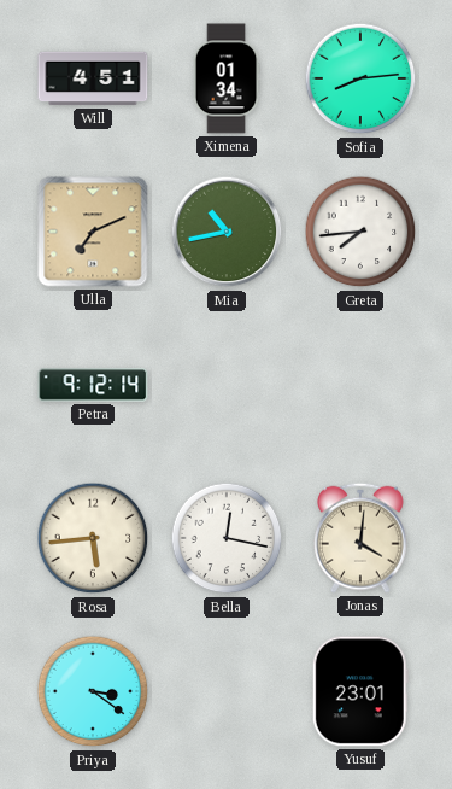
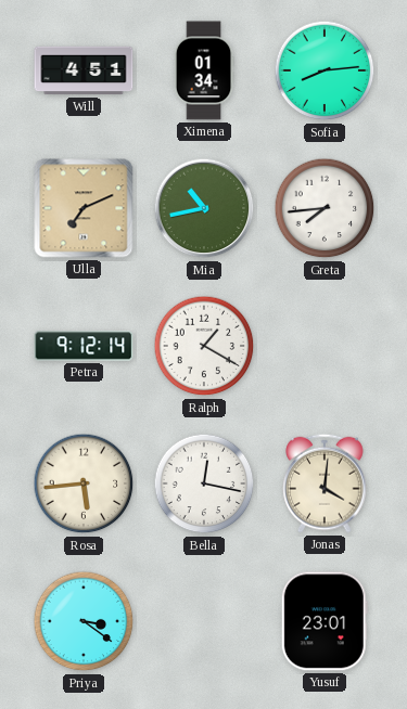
Ralph: none -> 1:20
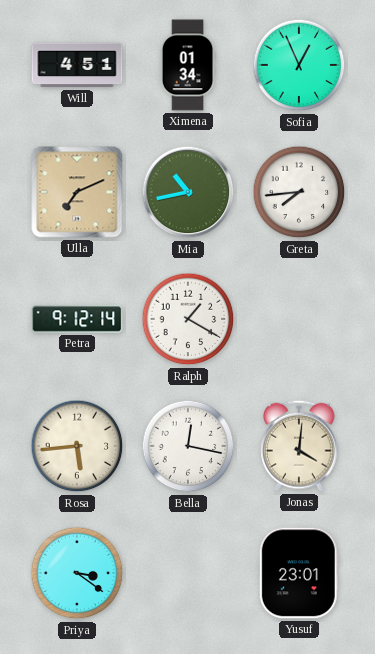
Sofia: 8:14 -> 12:56
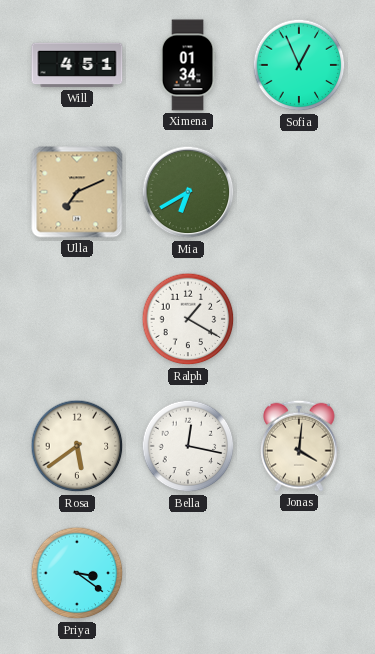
Mia: 10:43 -> 6:40
Greta: 7:44 -> none
Petra: 9:12 -> none
Rosa: 5:44 -> 5:39
Yusuf: 23:01 -> none
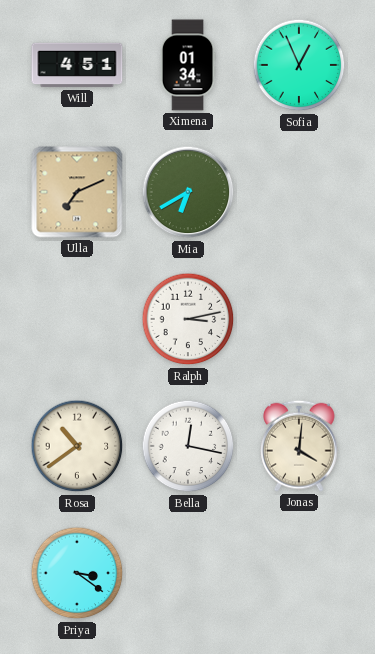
Ralph: 1:20 -> 3:13
Rosa: 5:39 -> 10:39
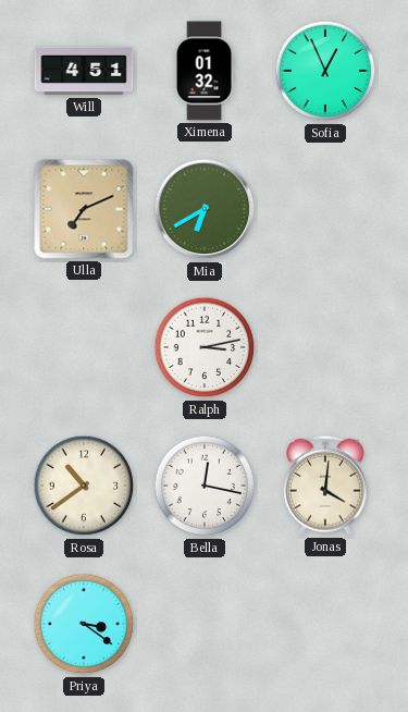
Ximena: 01:34 -> 01:32
